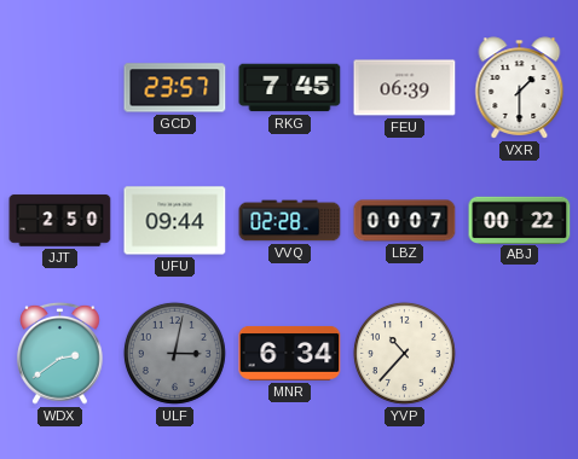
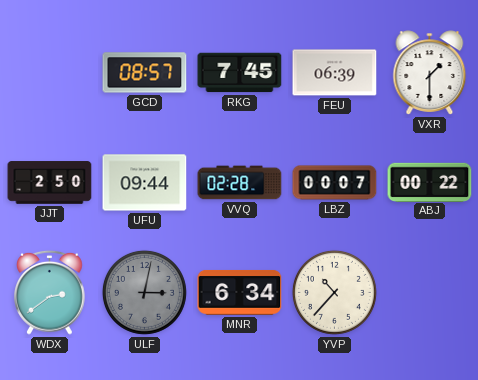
GCD: 23:57 -> 08:57
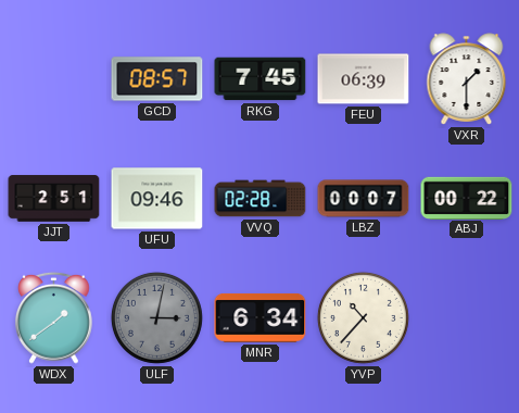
JJT: 2:50 -> 2:51
UFU: 09:44 -> 09:46
WDX: 2:39 -> 1:39
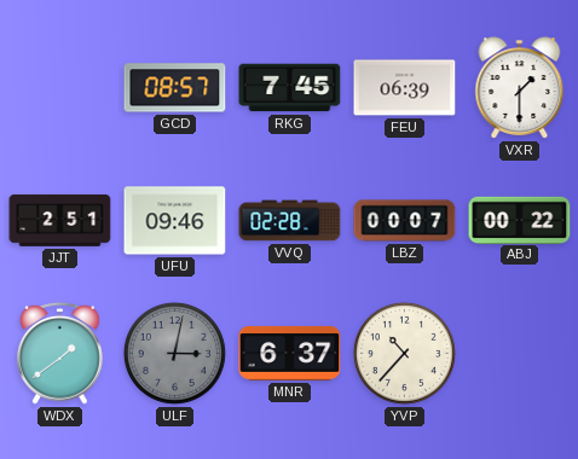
MNR: 6:34 -> 6:37
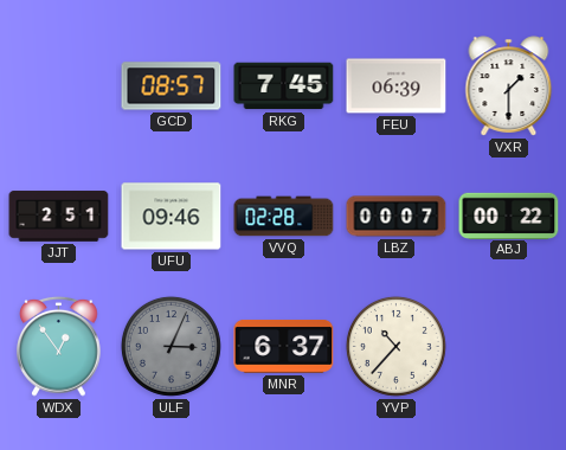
WDX: 1:39 -> 12:54
ULF: 3:02 -> 3:04
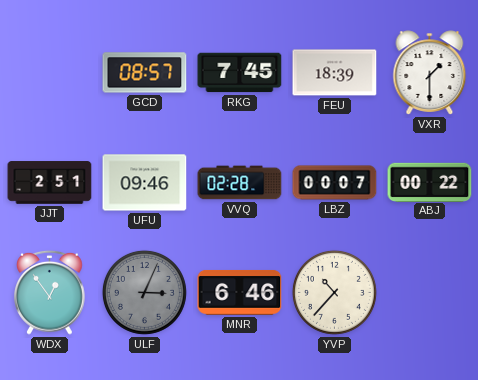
FEU: 06:39 -> 18:39
MNR: 6:37 -> 6:46
